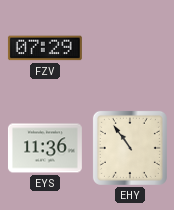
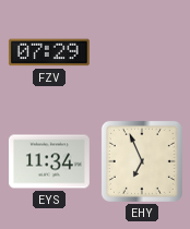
EYS: 11:36 -> 11:34
EHY: 10:54 -> 6:56
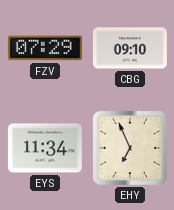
CBG: none -> 09:10
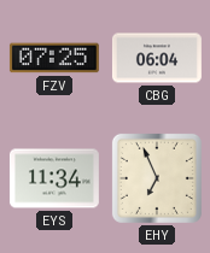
FZV: 07:29 -> 07:25
CBG: 09:10 -> 06:04
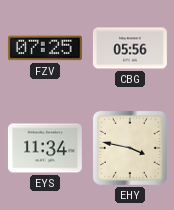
CBG: 06:04 -> 05:56
EHY: 6:56 -> 3:47
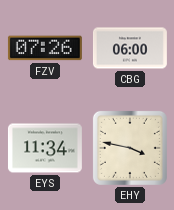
FZV: 07:25 -> 07:26
CBG: 05:56 -> 06:00
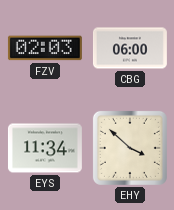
FZV: 07:26 -> 02:03
EHY: 3:47 -> 3:52
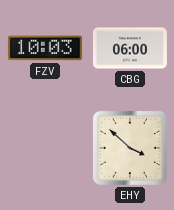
FZV: 02:03 -> 10:03
EYS: 11:34 -> none
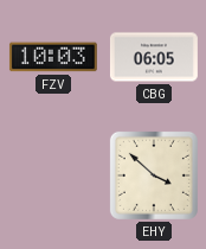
CBG: 06:00 -> 06:05
